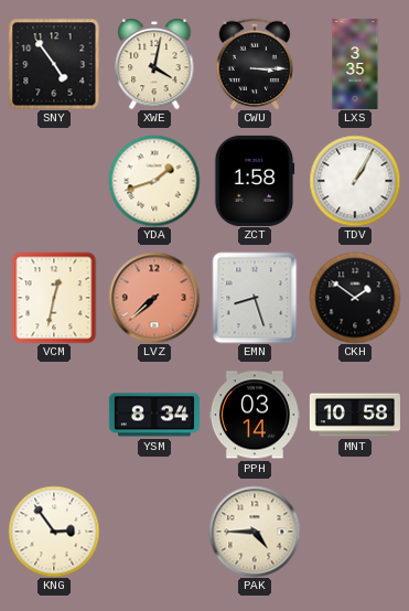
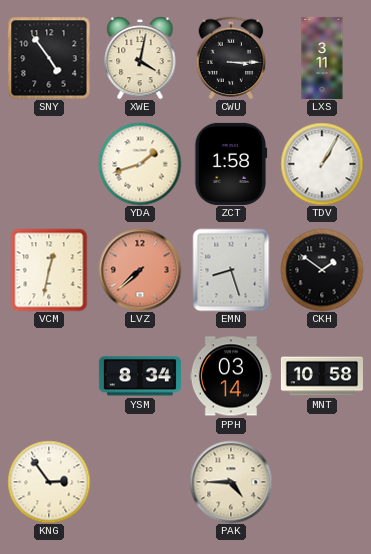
LXS: 3:35 -> 3:11
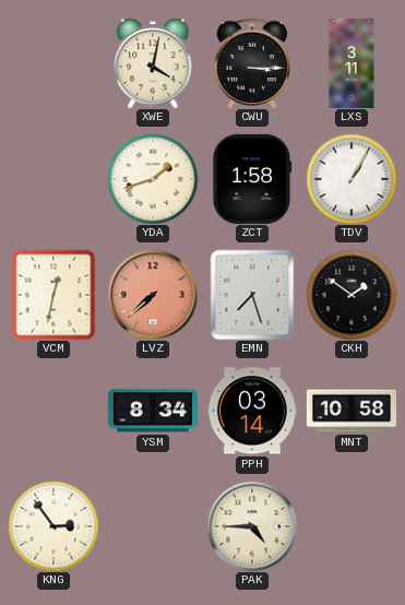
SNY: 4:54 -> none
EMN: 8:27 -> 7:27
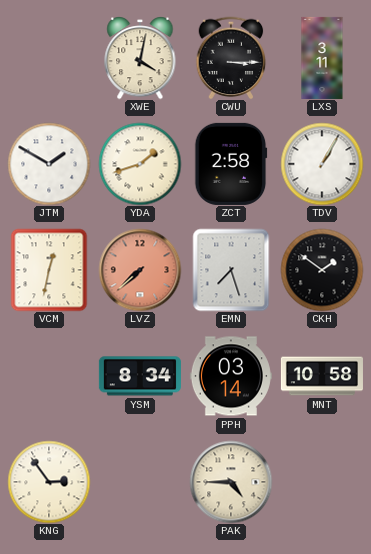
JTM: none -> 1:50
ZCT: 1:58 -> 2:58
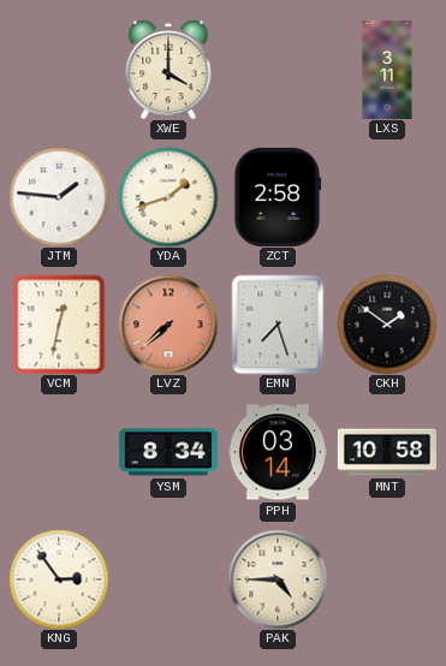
XWE: 4:02 -> 4:00
CWU: 3:15 -> none
JTM: 1:50 -> 1:46
TDV: 1:05 -> none
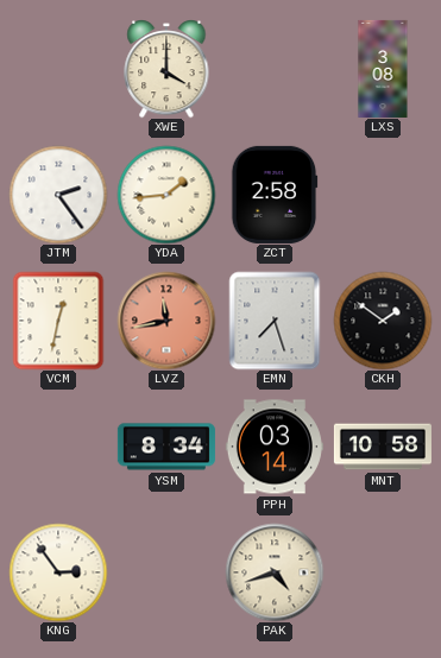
LXS: 3:11 -> 3:08
JTM: 1:46 -> 2:24
YDA: 1:42 -> 1:44
LVZ: 7:38 -> 11:43
PAK: 4:45 -> 4:42
